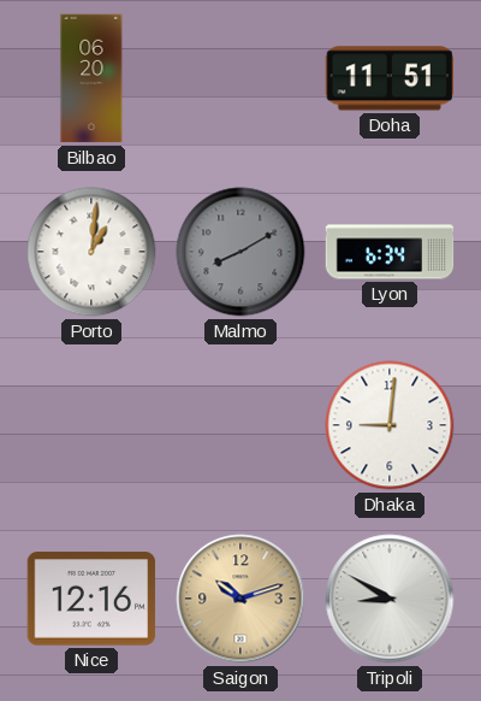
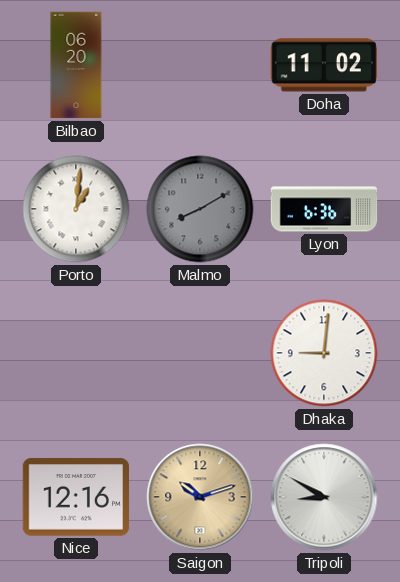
Doha: 11:51 -> 11:02
Lyon: 6:34 -> 6:36
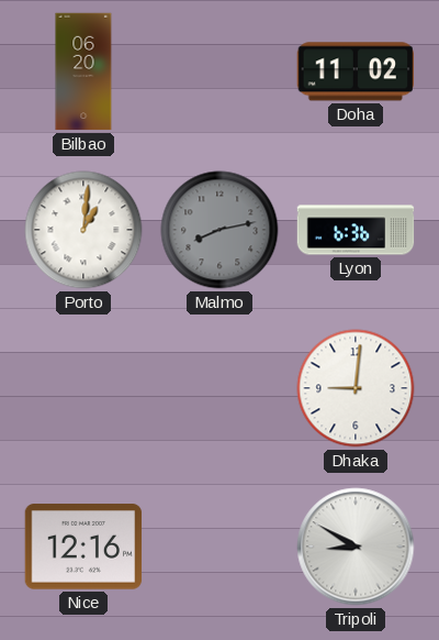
Malmo: 8:10 -> 8:13
Saigon: 10:12 -> none
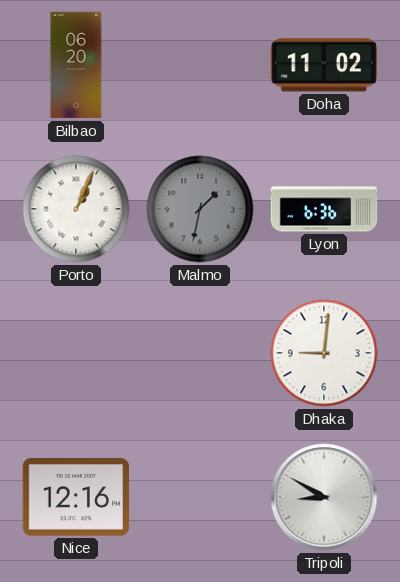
Porto: 1:01 -> 1:04
Malmo: 8:13 -> 1:32
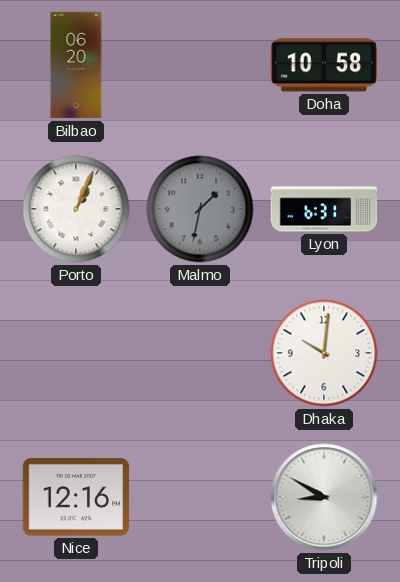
Doha: 11:02 -> 10:58
Lyon: 6:36 -> 6:31
Dhaka: 9:01 -> 10:01
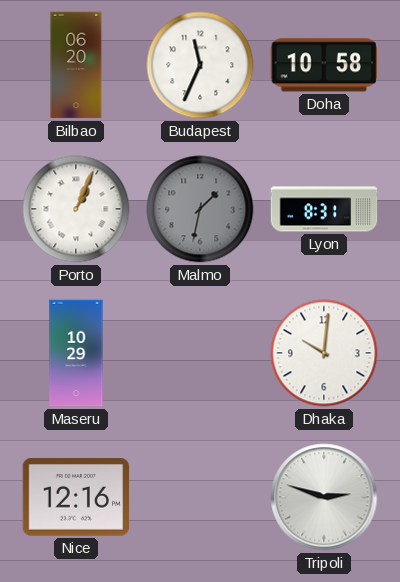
Budapest: none -> 11:34
Lyon: 6:31 -> 8:31
Maseru: none -> 10:29
Tripoli: 8:50 -> 2:48
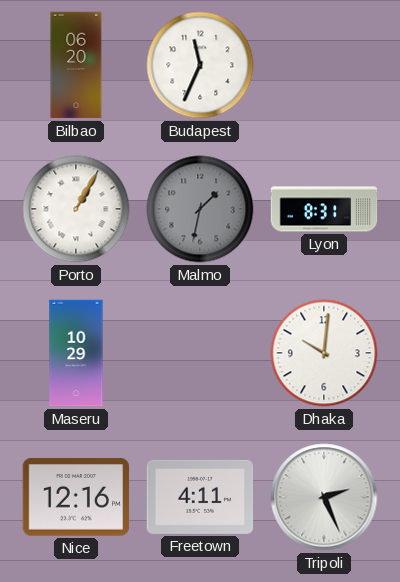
Doha: 10:58 -> none
Porto: 1:04 -> 1:05
Freetown: none -> 4:11
Tripoli: 2:48 -> 2:26
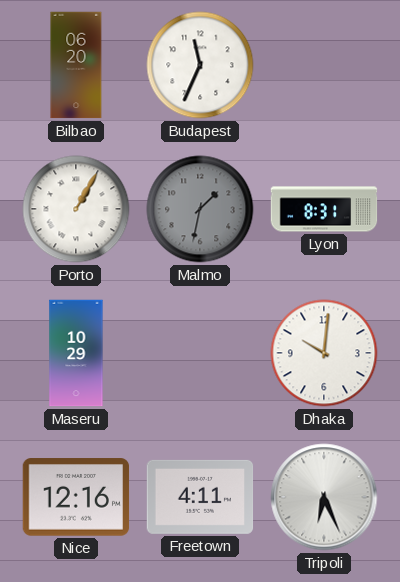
Tripoli: 2:26 -> 6:26
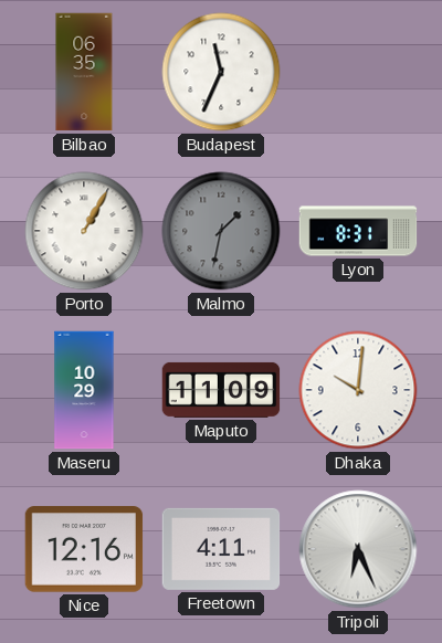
Bilbao: 06:20 -> 06:35
Maputo: none -> 11:09
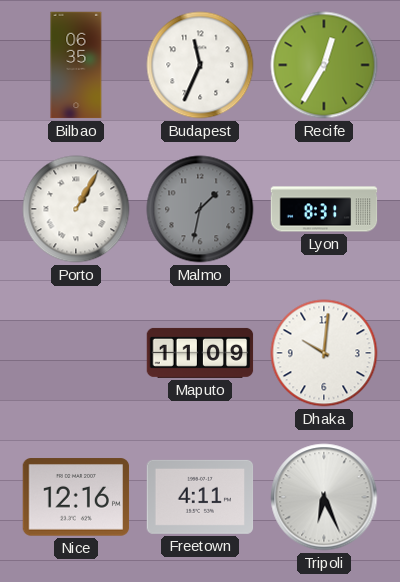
Recife: none -> 12:35
Maseru: 10:29 -> none
